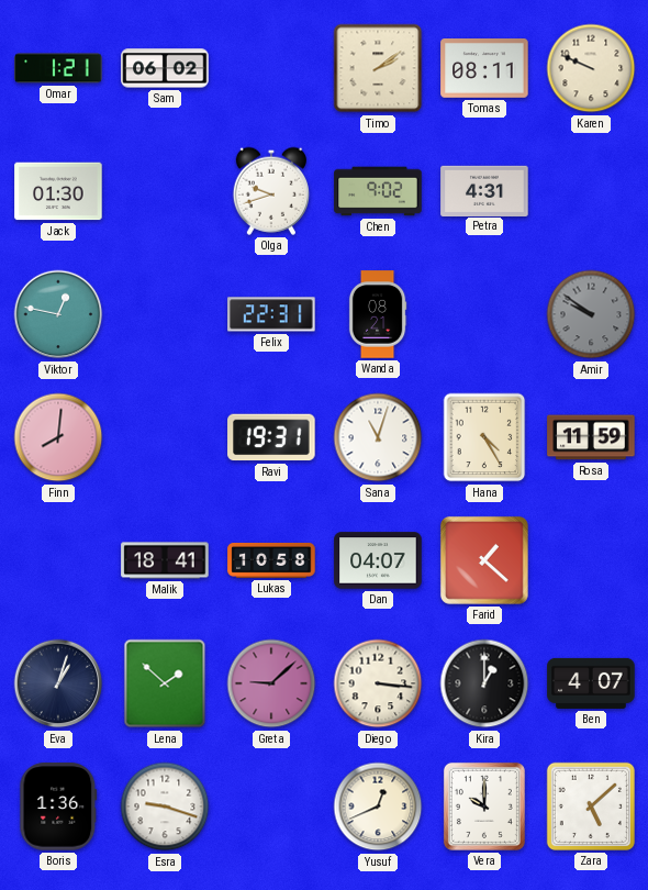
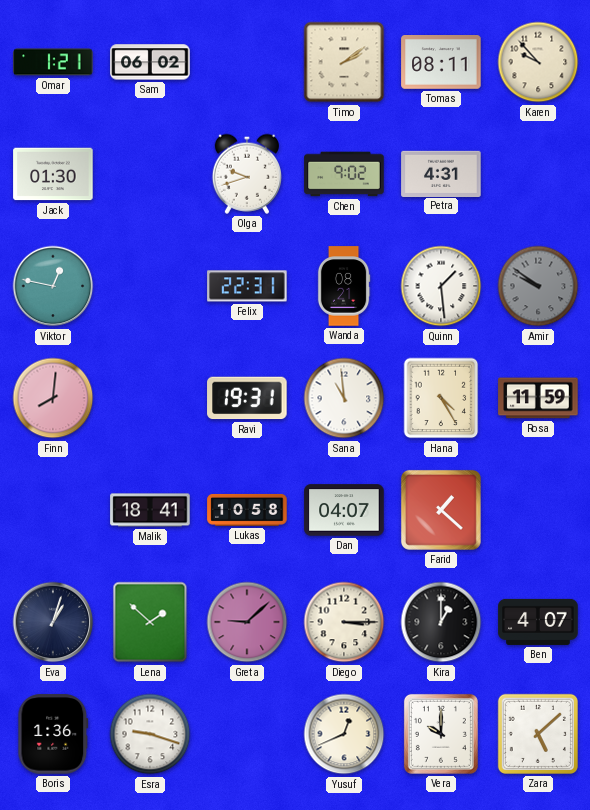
Karen: 9:49 -> 9:53
Quinn: none -> 1:29
Sana: 11:03 -> 10:59
Diego: 3:16 -> 3:15
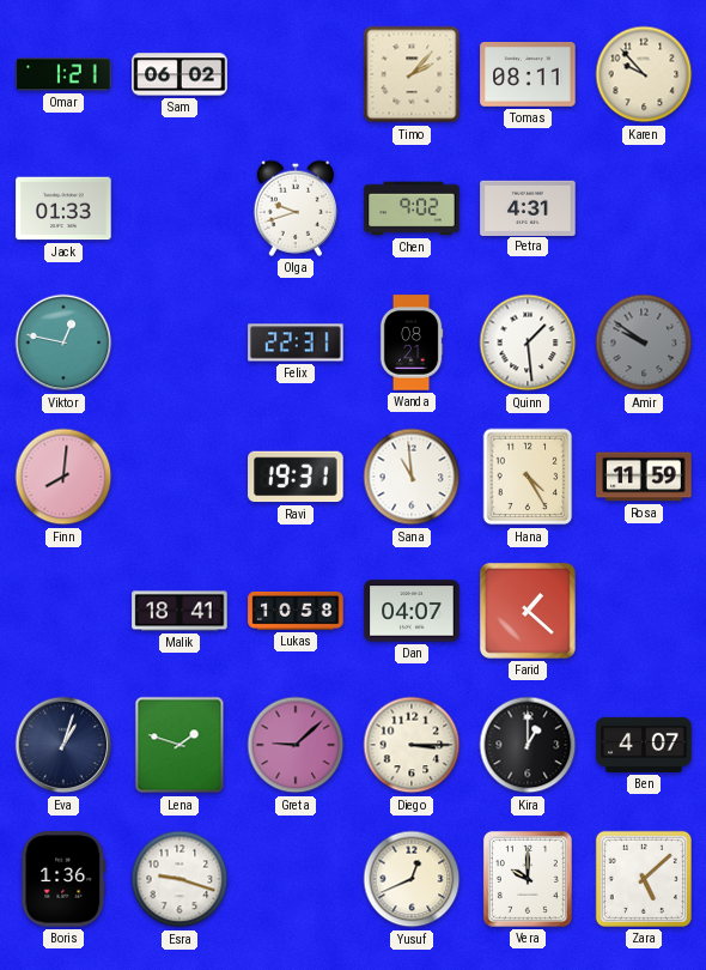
Timo: 2:09 -> 2:07
Jack: 01:30 -> 01:33
Lena: 1:52 -> 1:48
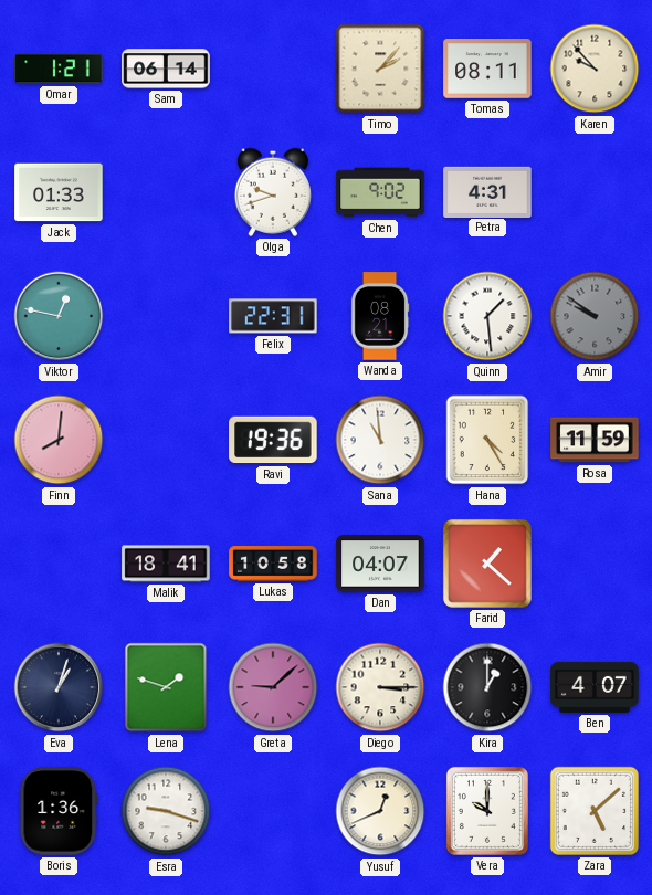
Sam: 06:02 -> 06:14
Ravi: 19:31 -> 19:36
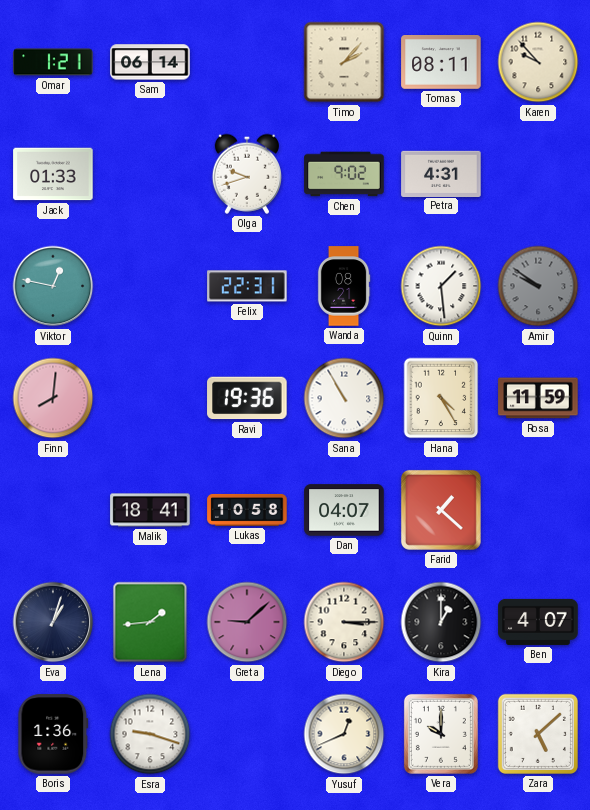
Sana: 10:59 -> 10:55
Lena: 1:48 -> 1:44
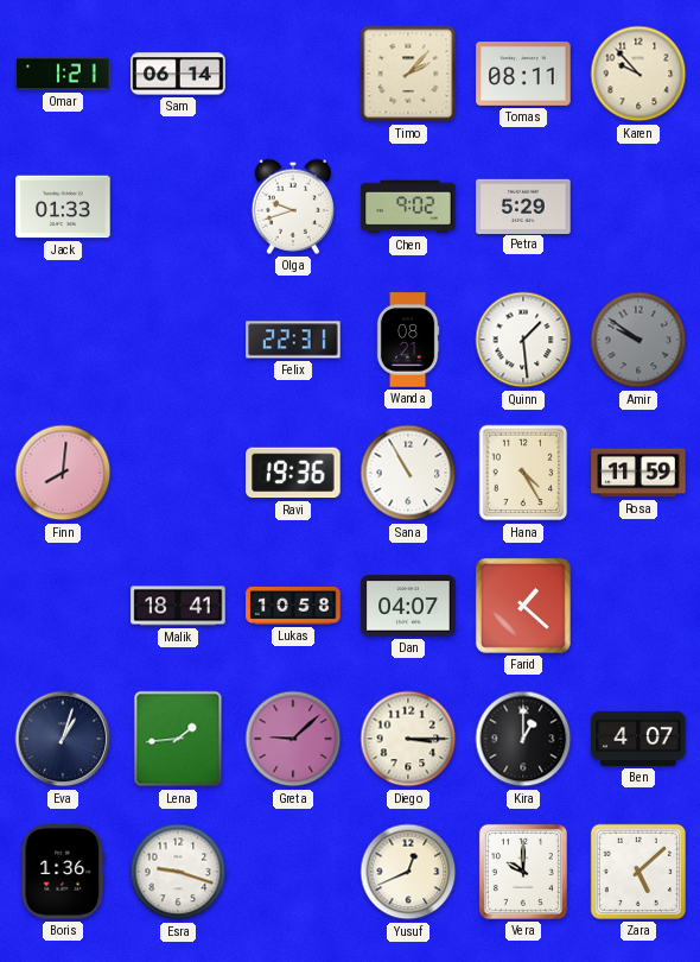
Petra: 4:31 -> 5:29
Viktor: 12:47 -> none
